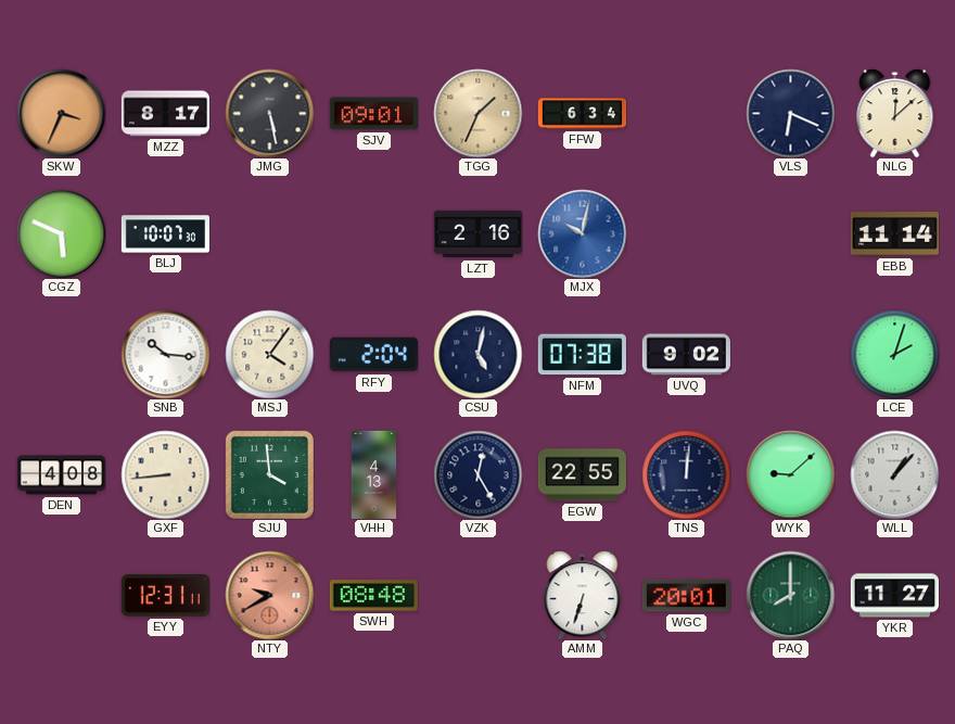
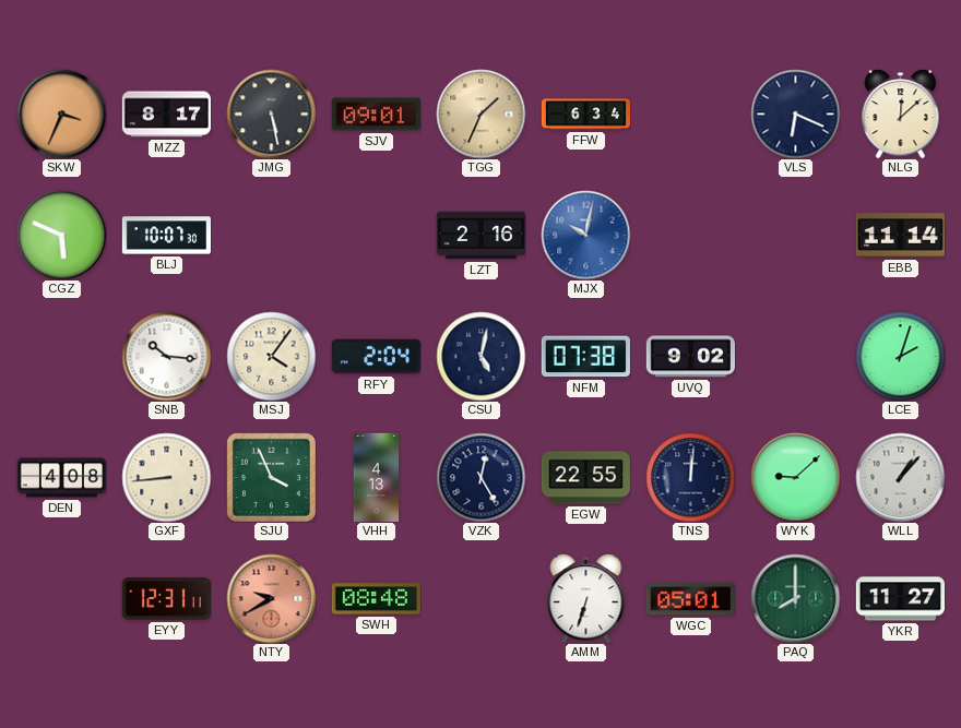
SJU: 3:59 -> 3:56
WGC: 20:01 -> 05:01
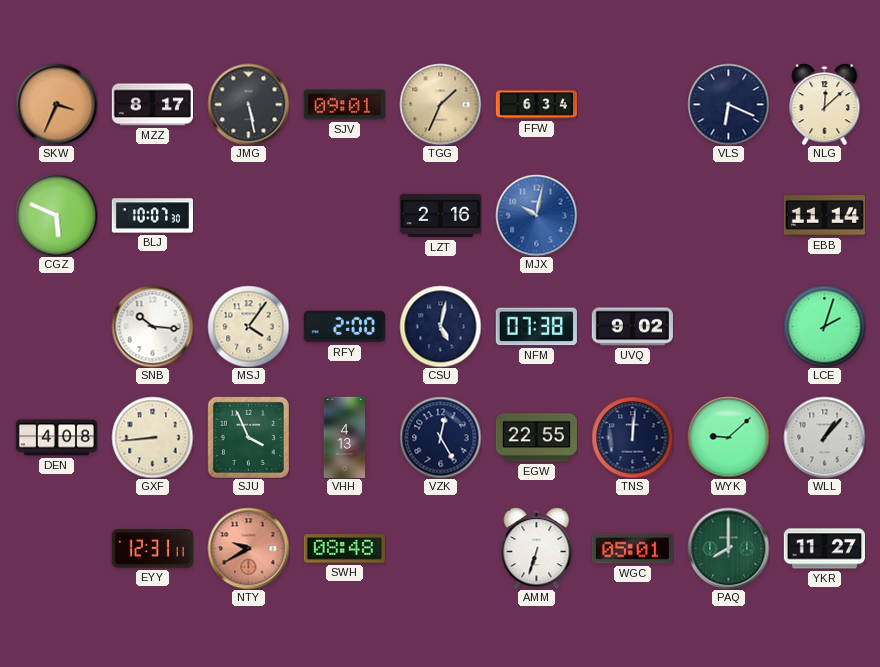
RFY: 2:04 -> 2:00
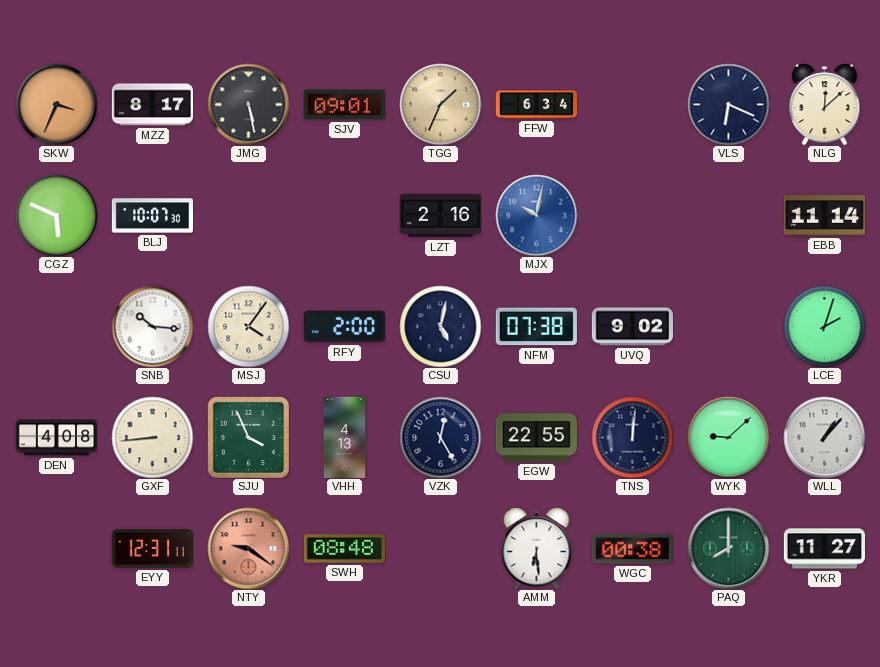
NTY: 9:40 -> 9:21
AMM: 6:33 -> 6:29
WGC: 05:01 -> 00:38
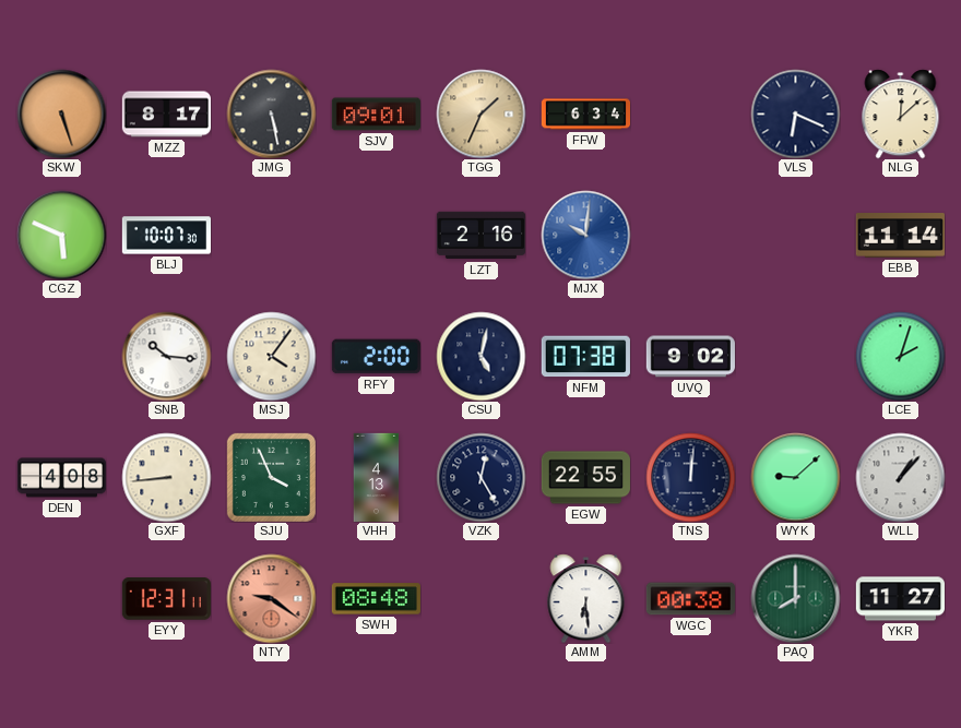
SKW: 3:34 -> 5:27
MJX: 10:02 -> 10:01
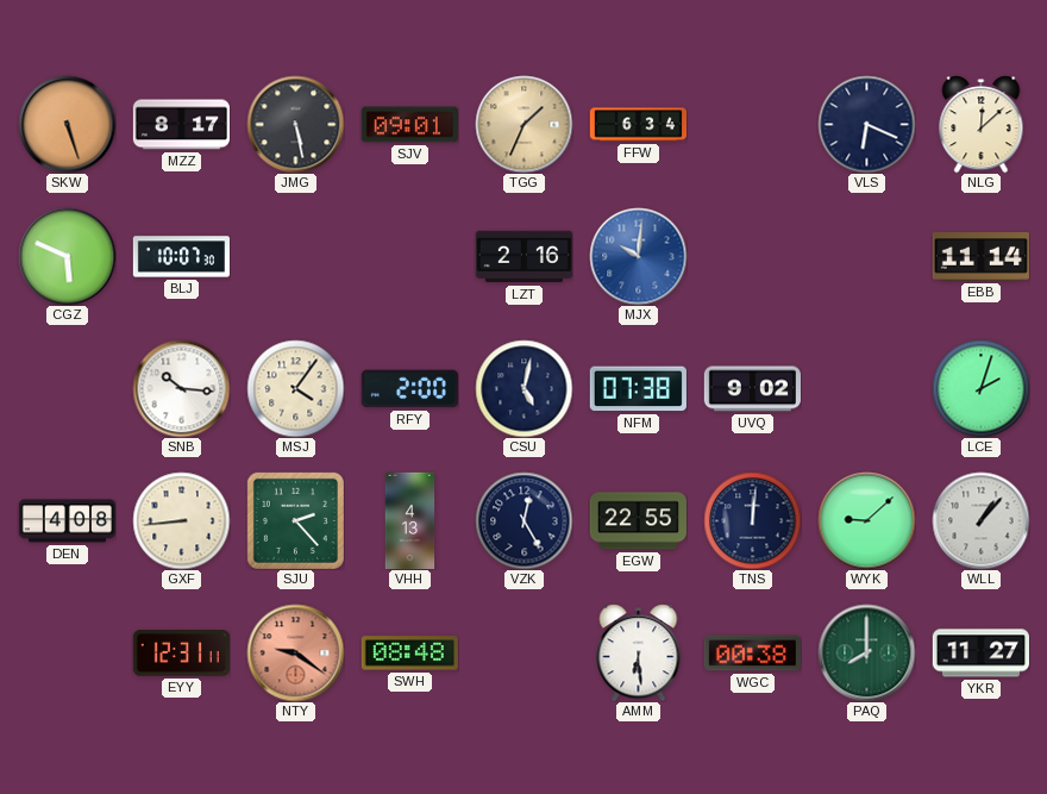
SJU: 3:56 -> 2:23
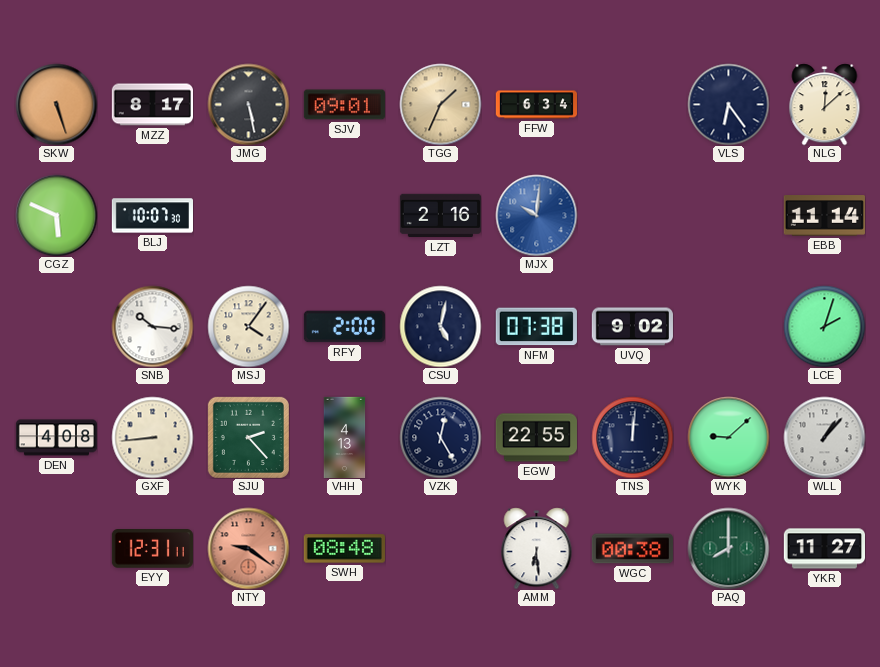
VLS: 6:19 -> 6:24
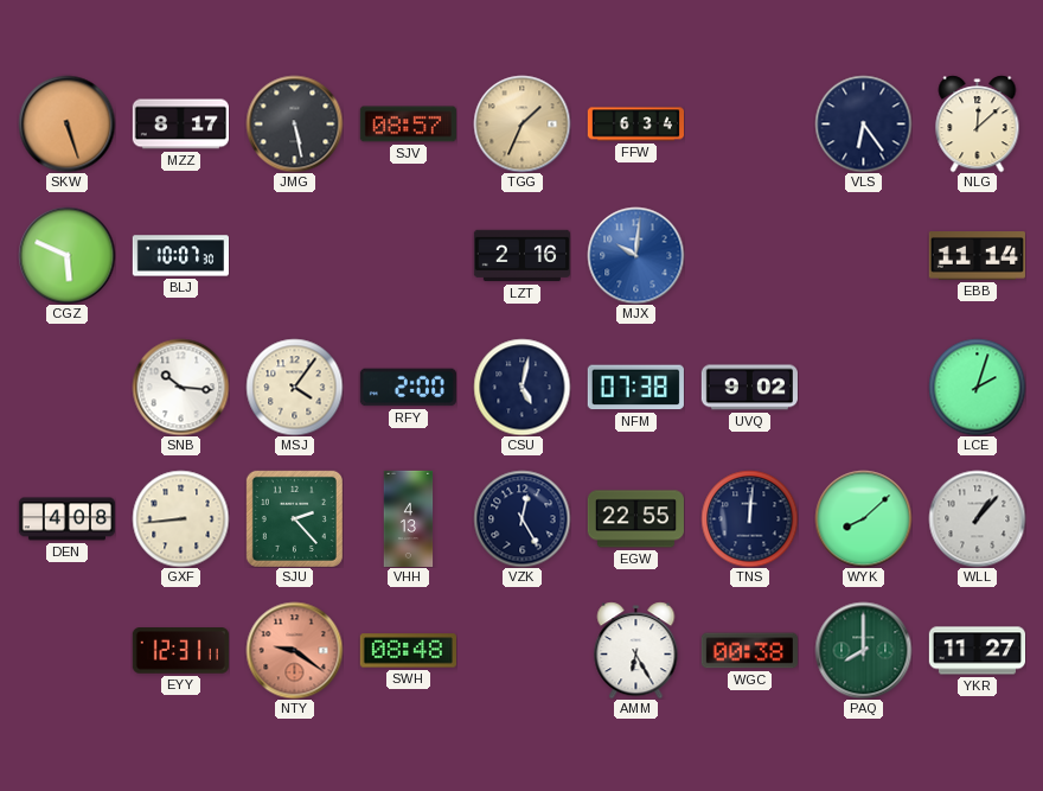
SJV: 09:01 -> 08:57
WYK: 9:08 -> 8:08
AMM: 6:29 -> 6:25
